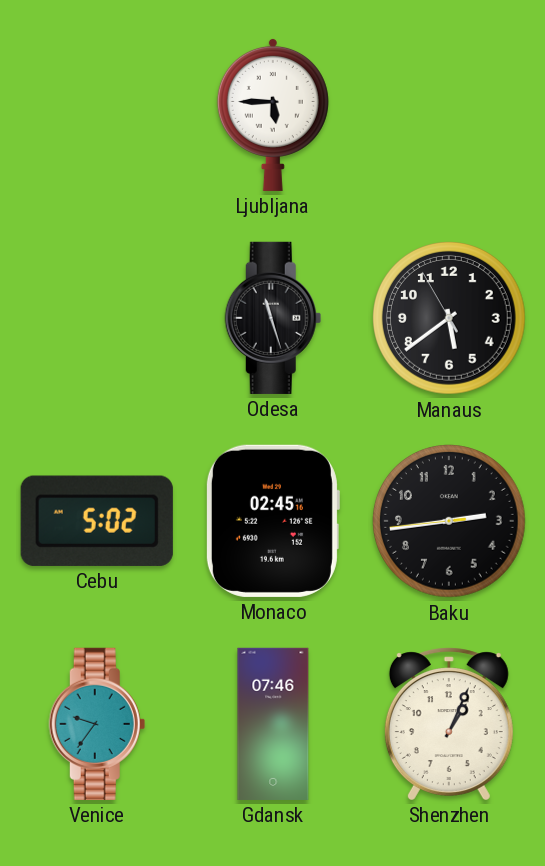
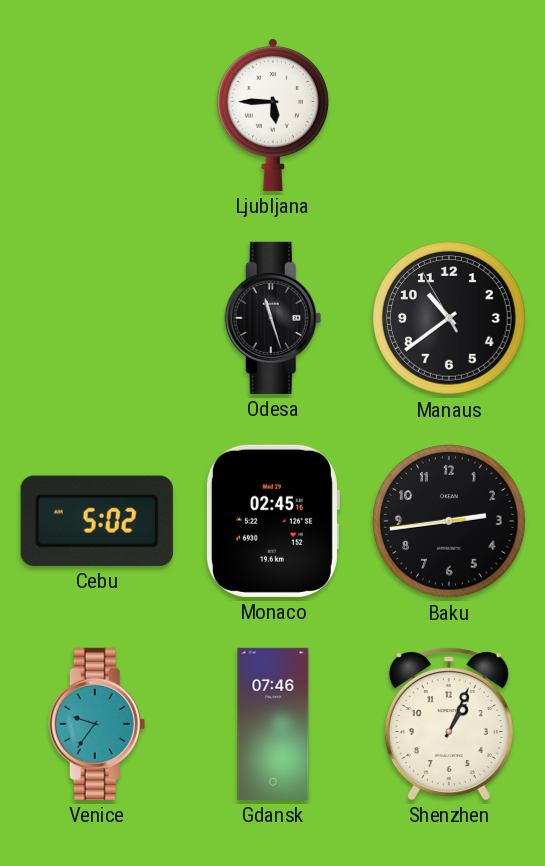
Manaus: 5:38 -> 10:38
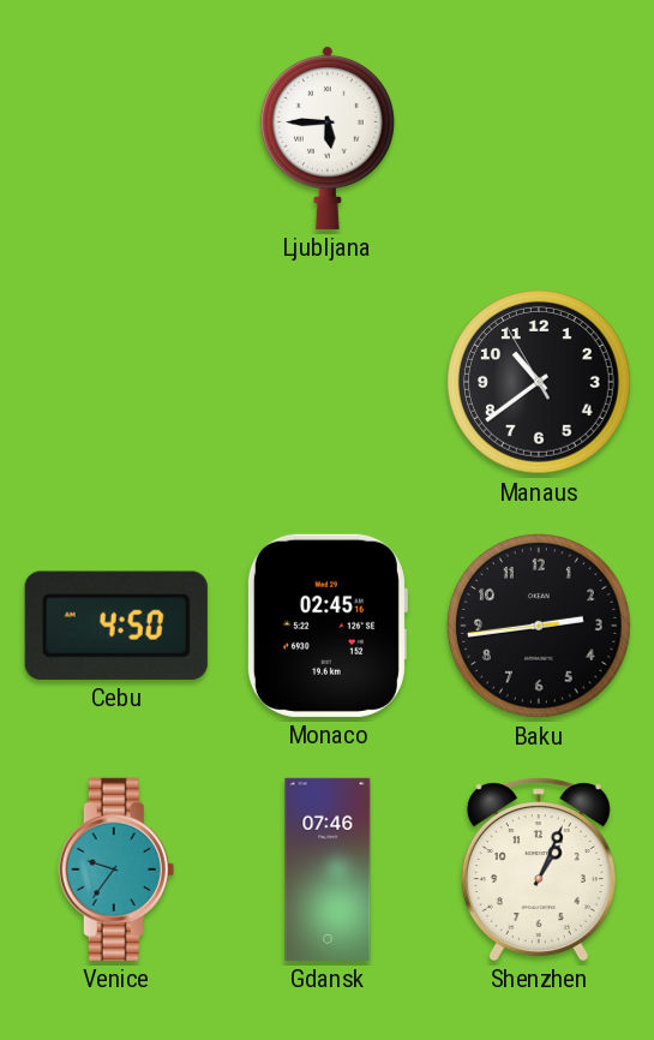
Odesa: 11:27 -> none
Cebu: 5:02 -> 4:50
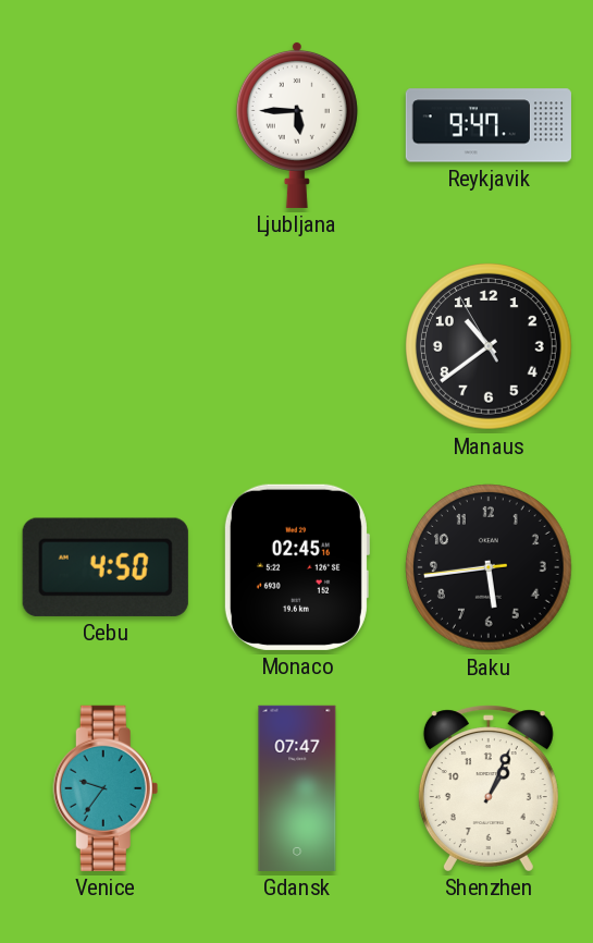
Reykjavik: none -> 9:47
Baku: 2:43 -> 5:43
Gdansk: 07:46 -> 07:47
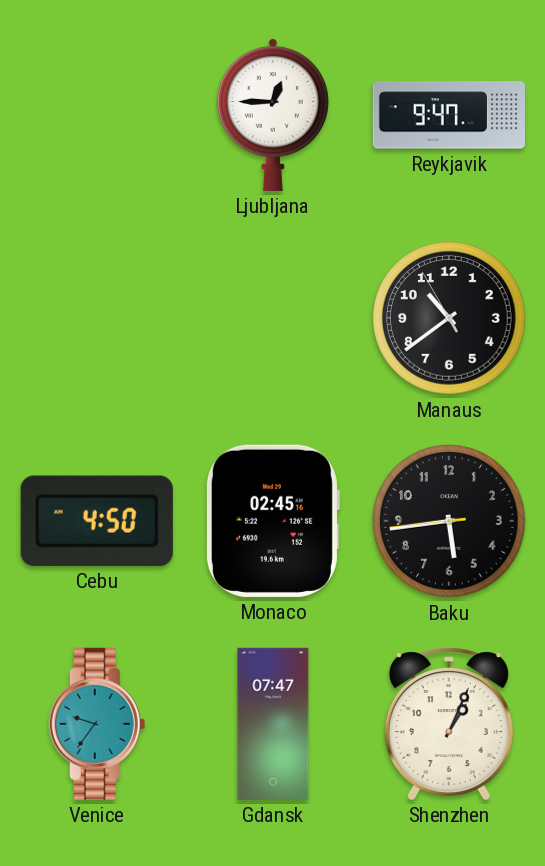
Ljubljana: 5:45 -> 12:45
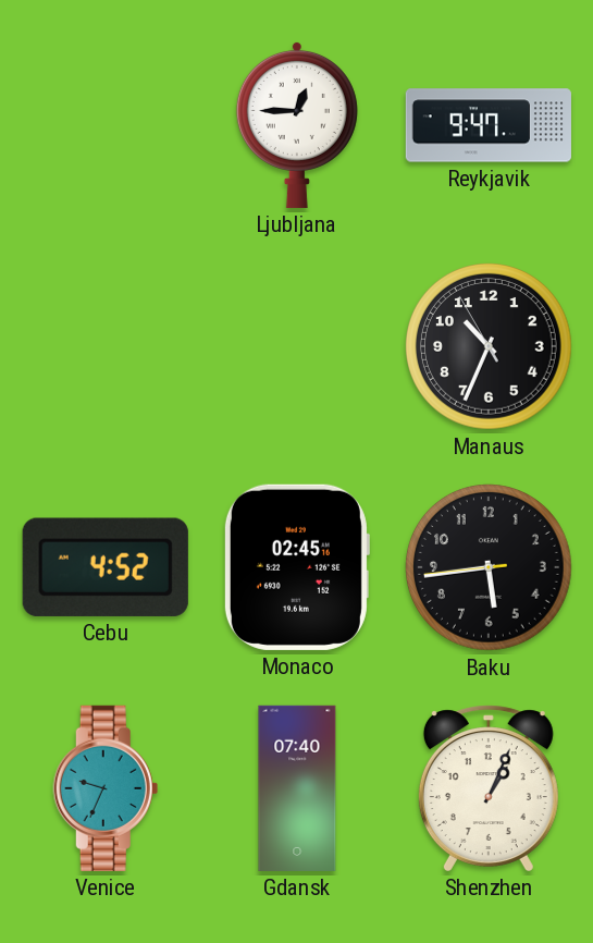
Manaus: 10:38 -> 10:33
Cebu: 4:50 -> 4:52
Venice: 9:36 -> 9:34
Gdansk: 07:47 -> 07:40
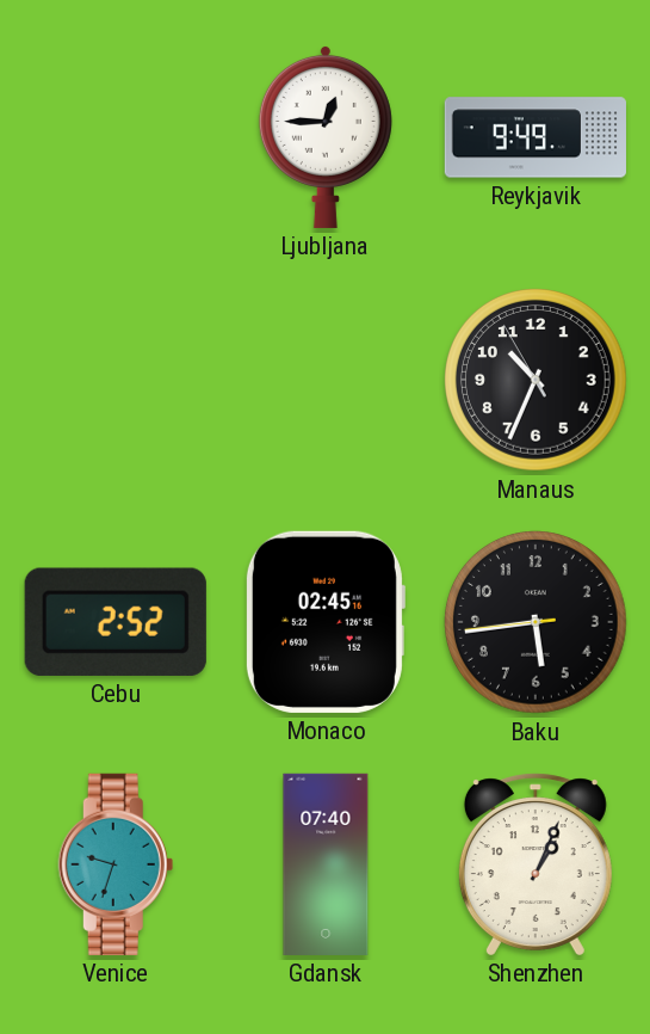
Reykjavik: 9:47 -> 9:49
Cebu: 4:52 -> 2:52
Venice: 9:34 -> 9:33
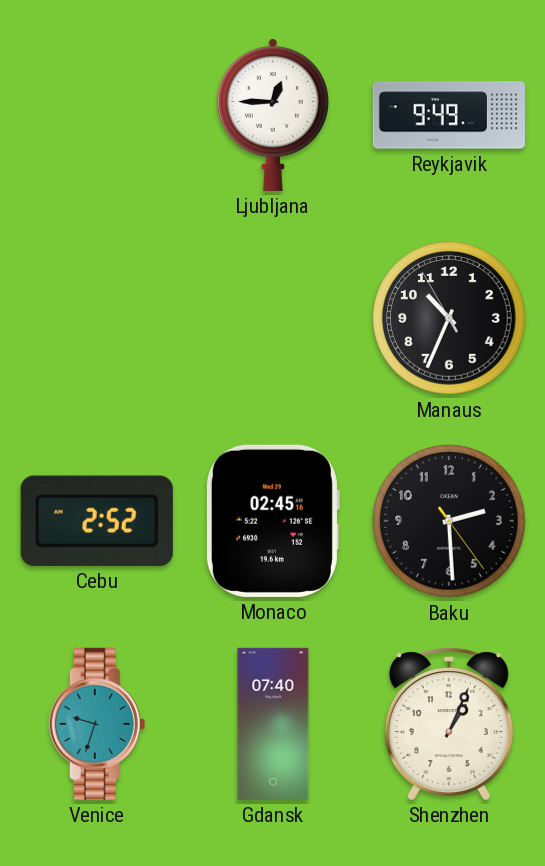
Baku: 5:43 -> 2:29
